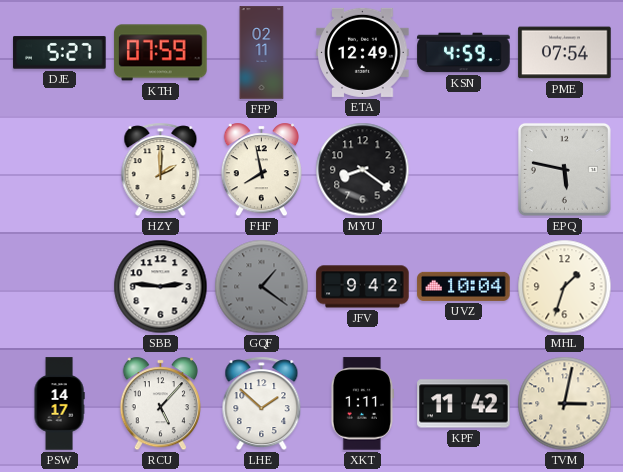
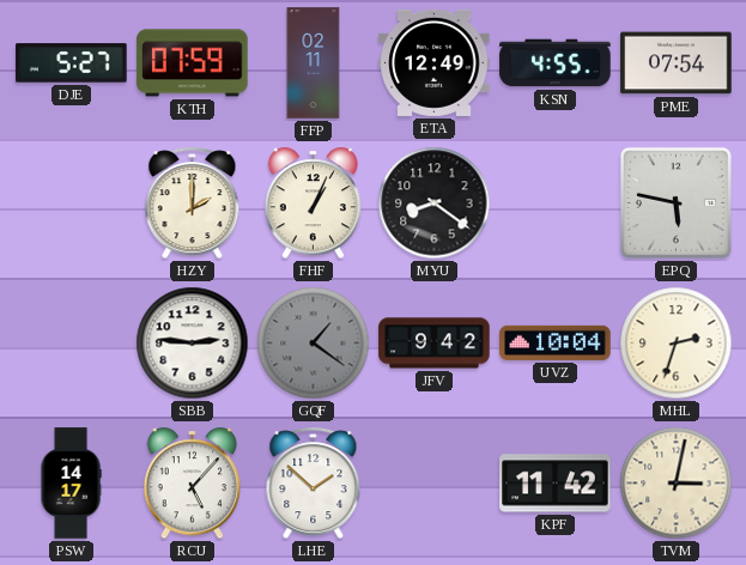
KSN: 4:59 -> 4:55
FHF: 7:58 -> 1:04
MHL: 1:33 -> 2:33
XKT: 1:11 -> none
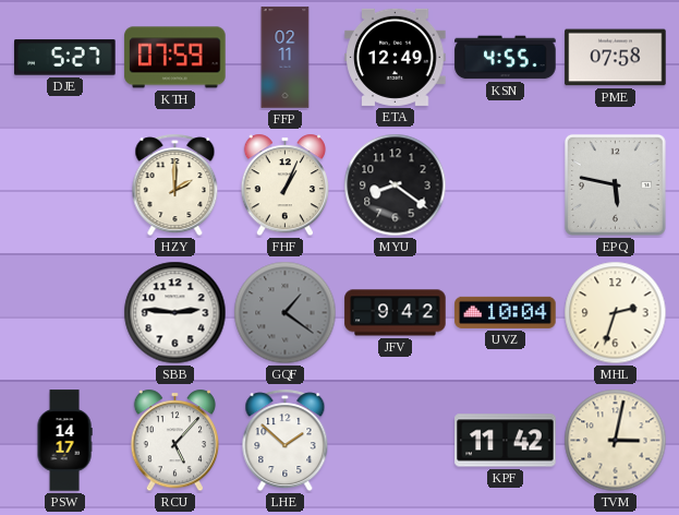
PME: 07:54 -> 07:58
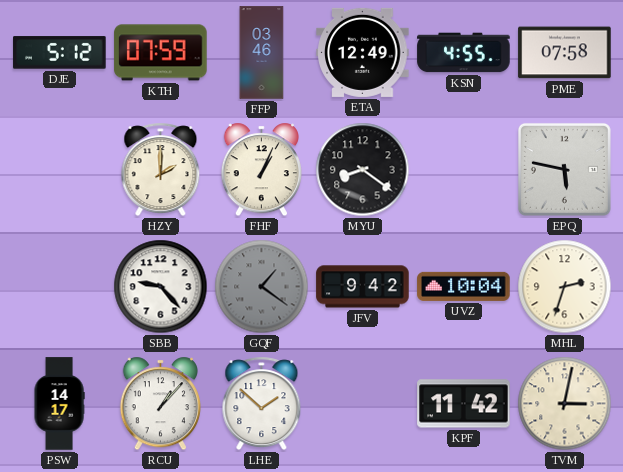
DJE: 5:27 -> 5:12
FFP: 02:11 -> 03:46
SBB: 2:46 -> 9:23
RCU: 5:07 -> 1:07
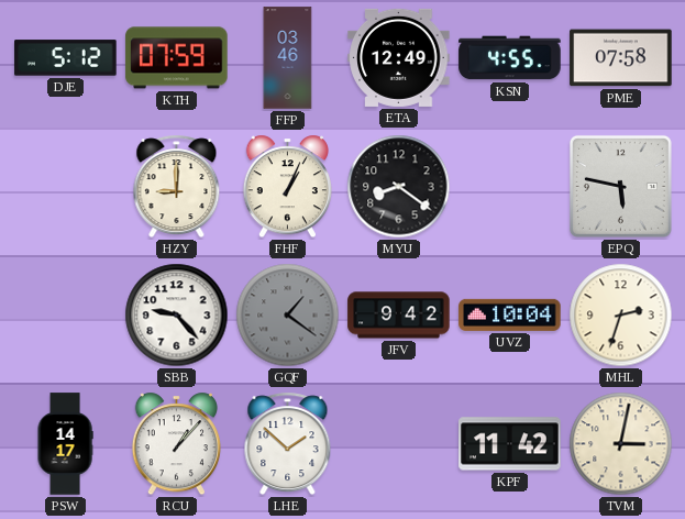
HZY: 2:00 -> 9:00
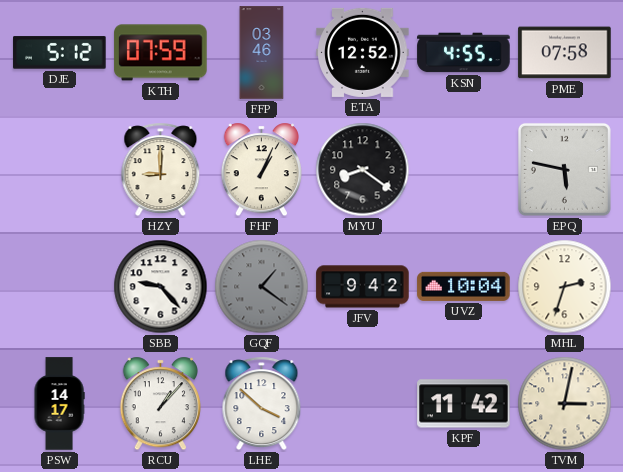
ETA: 12:49 -> 12:52
LHE: 1:52 -> 3:52
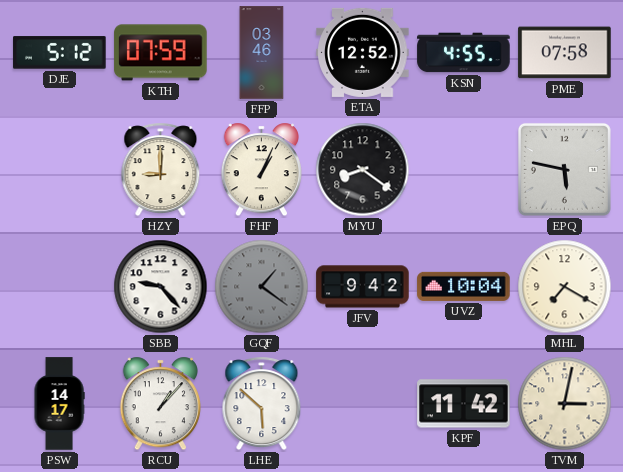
MHL: 2:33 -> 7:20
LHE: 3:52 -> 5:52
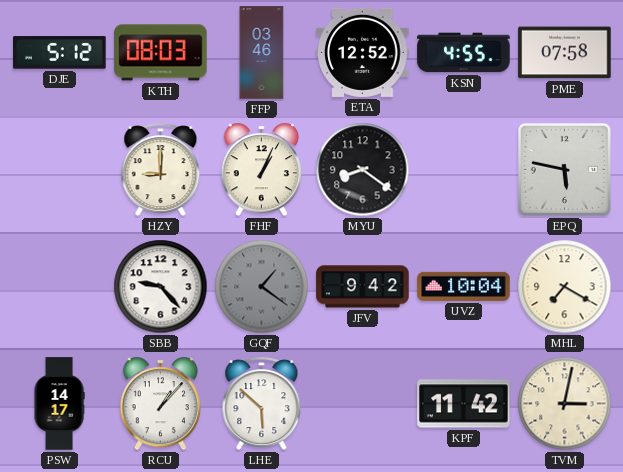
KTH: 07:59 -> 08:03
